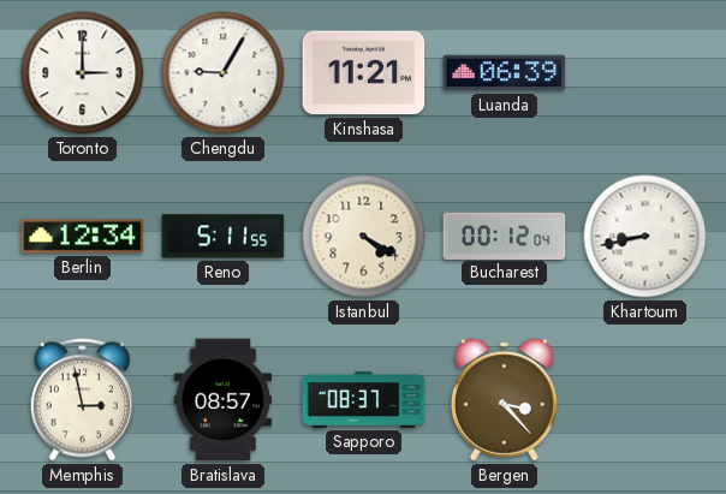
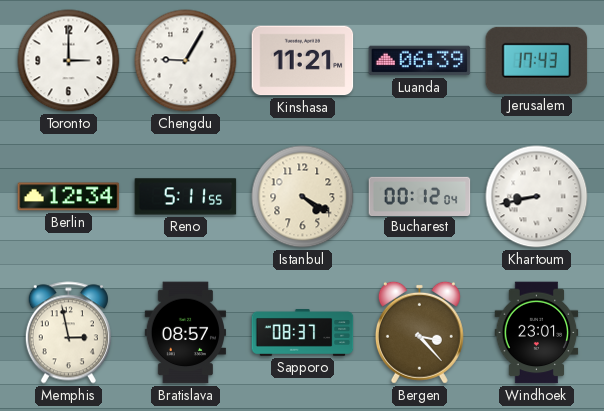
Jerusalem: none -> 17:43
Windhoek: none -> 23:01
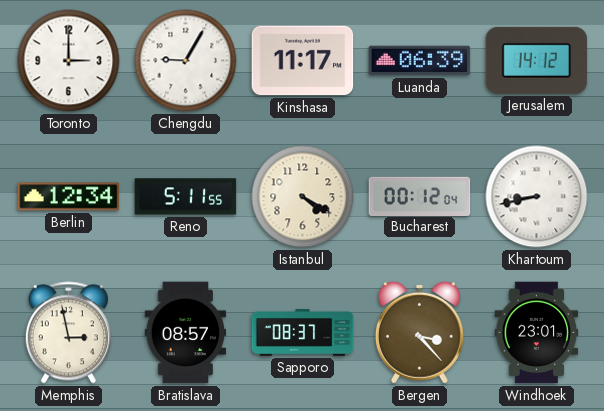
Kinshasa: 11:21 -> 11:17
Jerusalem: 17:43 -> 14:12
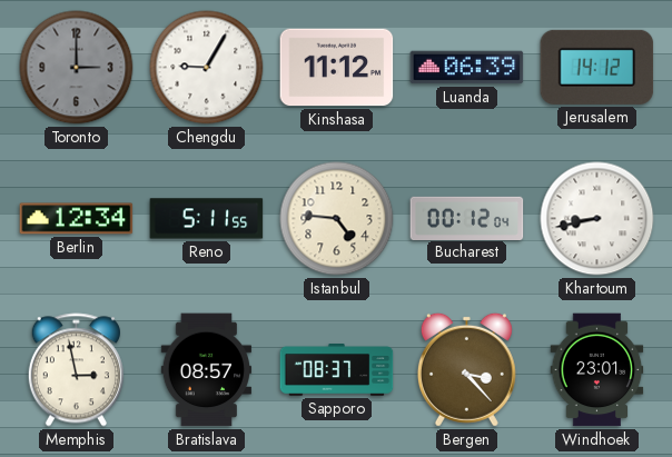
Toronto dial: white -> grey
Kinshasa: 11:17 -> 11:12
Istanbul: 4:20 -> 4:46
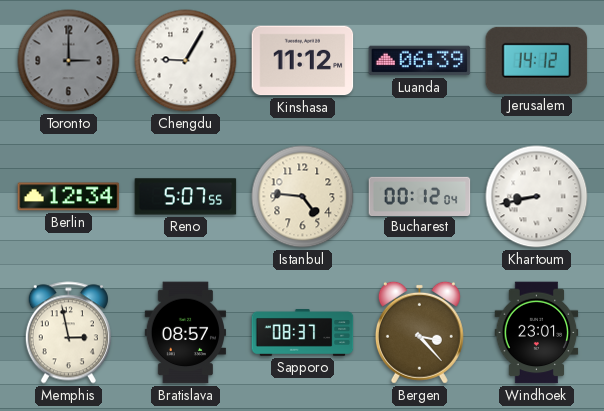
Reno: 5:11 -> 5:07
